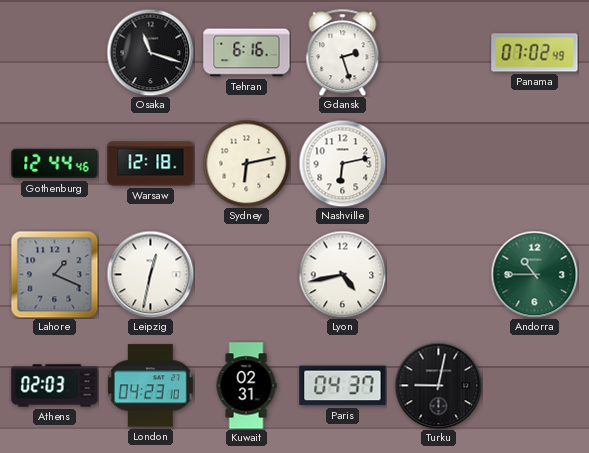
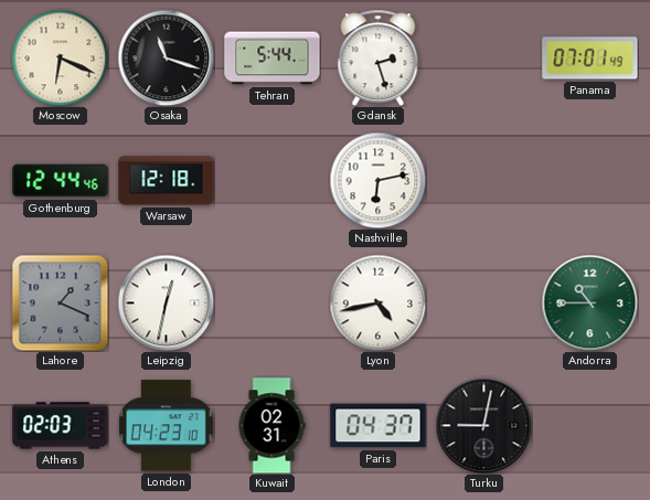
Moscow: none -> 6:19
Tehran: 6:16 -> 5:44
Panama: 07:02 -> 07:01
Sydney: 6:13 -> none
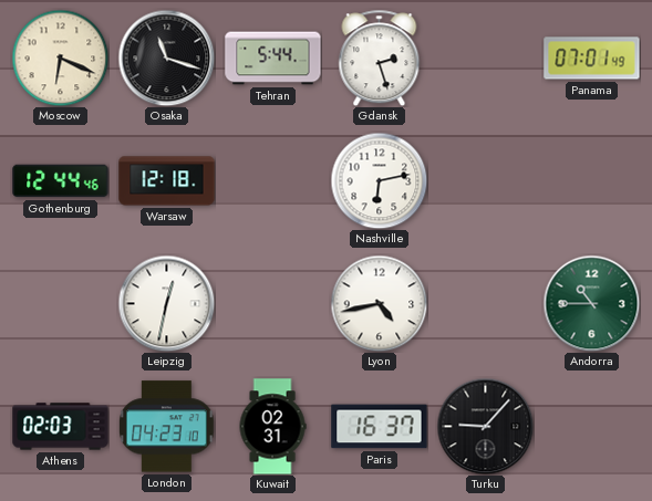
Lahore: 1:19 -> none
Paris: 04:37 -> 16:37
Turku: 9:02 -> 9:07
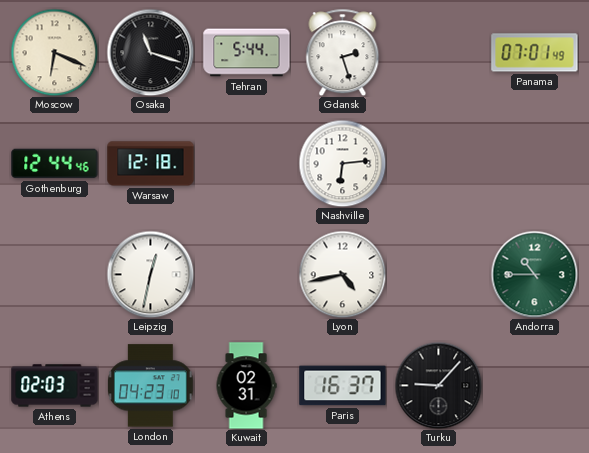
Nashville: 6:13 -> 6:14
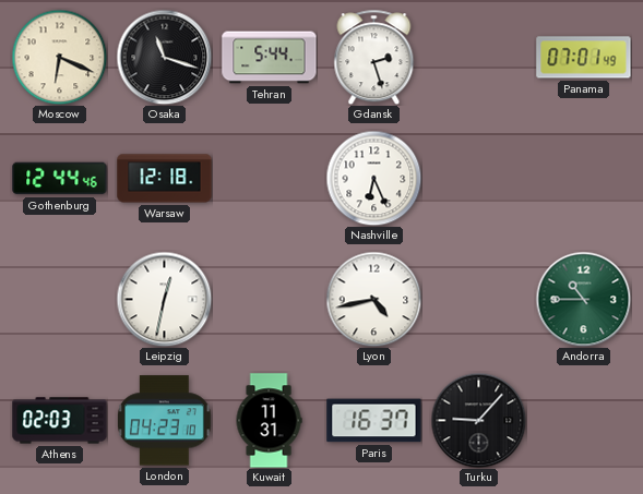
Nashville: 6:14 -> 6:26
Kuwait: 02:31 -> 11:31
